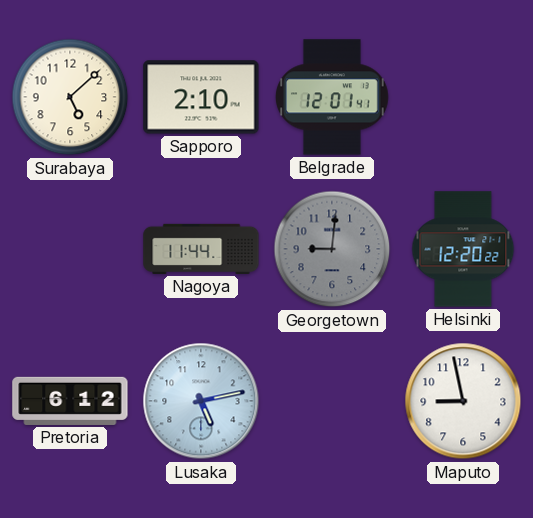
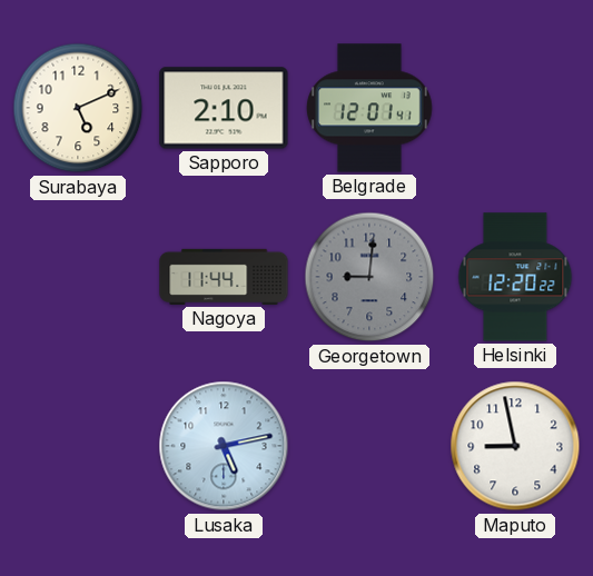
Surabaya: 5:08 -> 5:11
Pretoria: 6:12 -> none
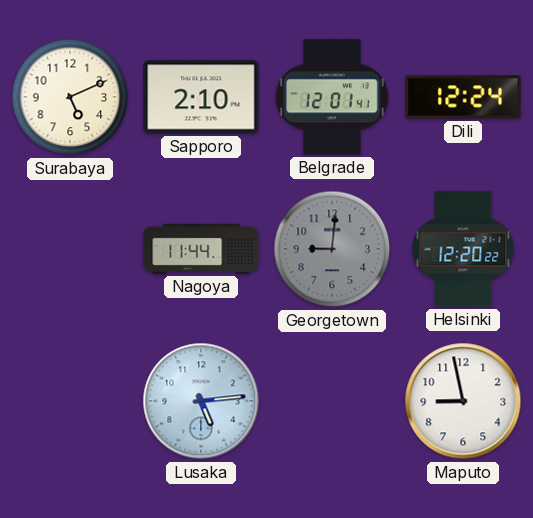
Dili: none -> 12:24
Lusaka: 5:13 -> 5:14
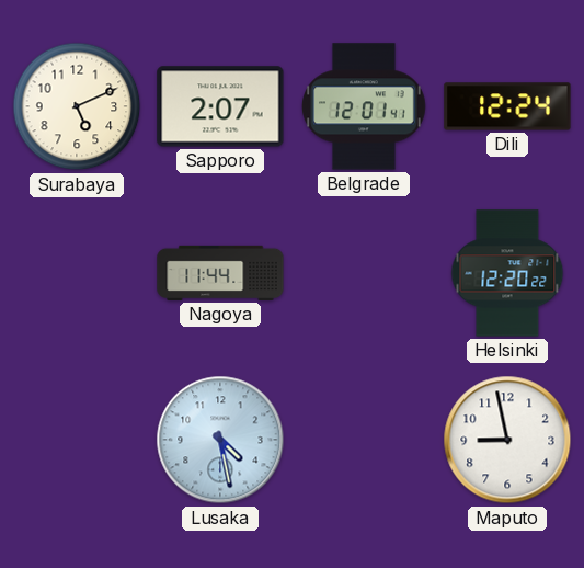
Sapporo: 2:10 -> 2:07
Georgetown: 9:01 -> none
Lusaka: 5:14 -> 4:28
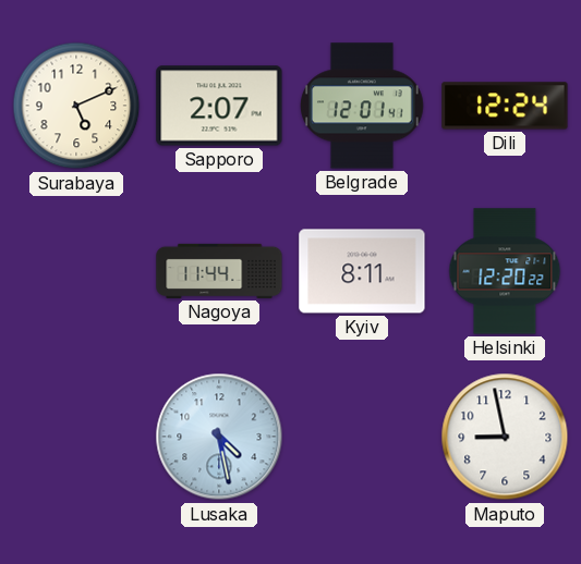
Kyiv: none -> 8:11
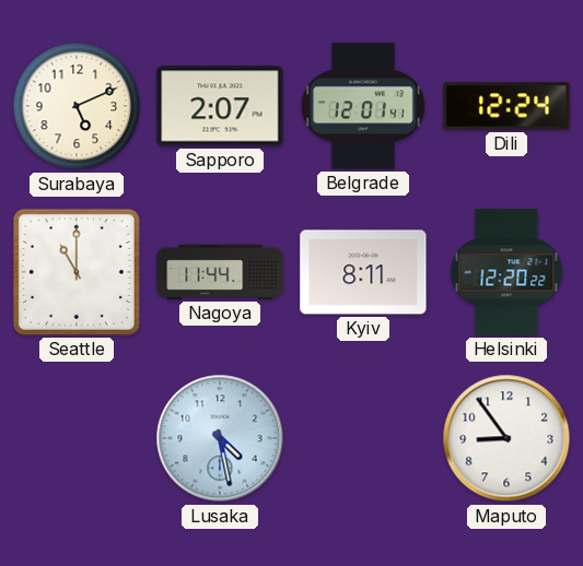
Seattle: none -> 11:00
Maputo: 8:58 -> 8:54
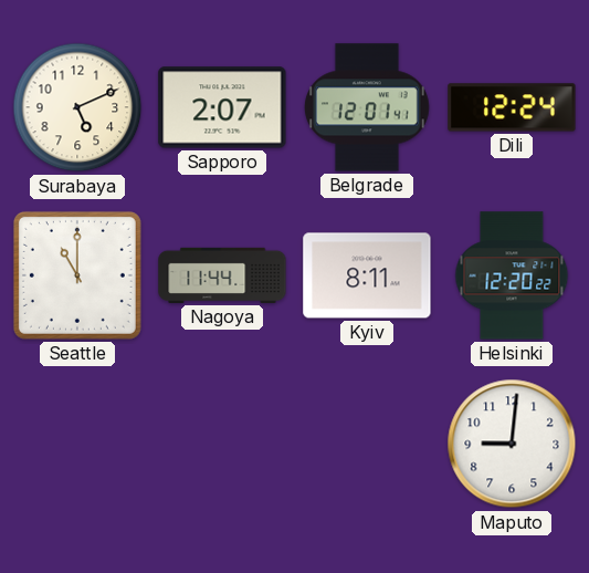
Lusaka: 4:28 -> none
Maputo: 8:54 -> 9:01
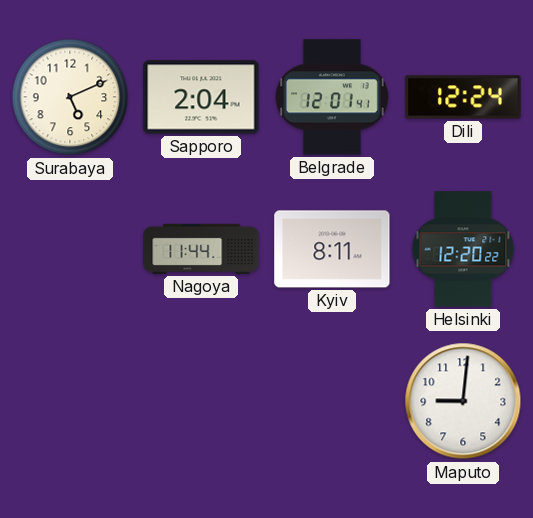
Sapporo: 2:07 -> 2:04
Seattle: 11:00 -> none
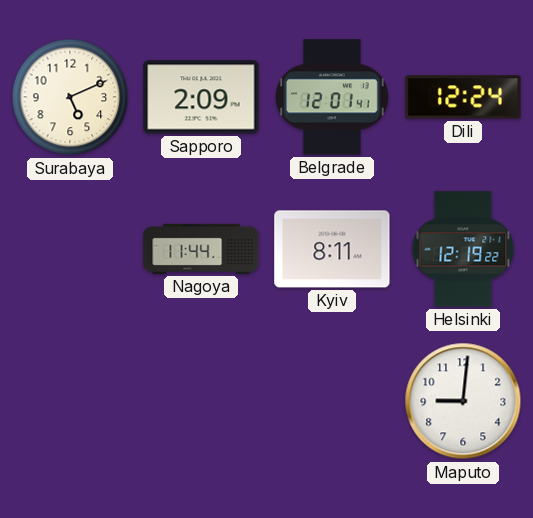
Sapporo: 2:04 -> 2:09
Helsinki: 12:20 -> 12:19
